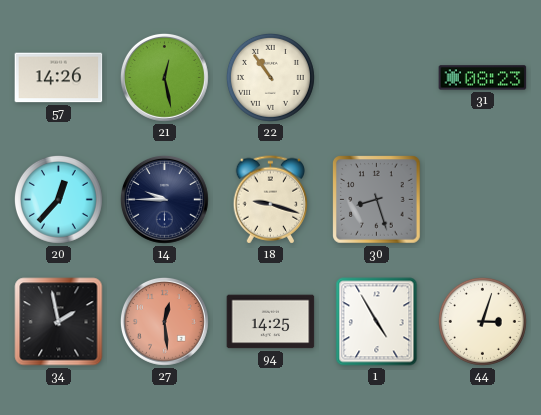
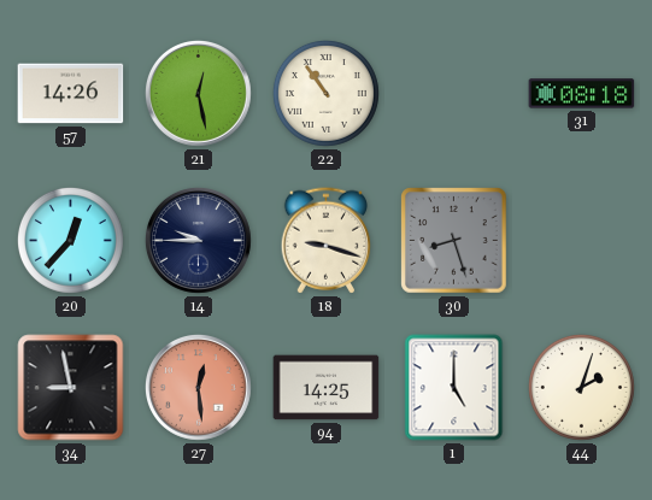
31: 08:23 -> 08:18
34: 1:58 -> 8:58
1: 4:55 -> 5:00
44: 3:03 -> 2:03
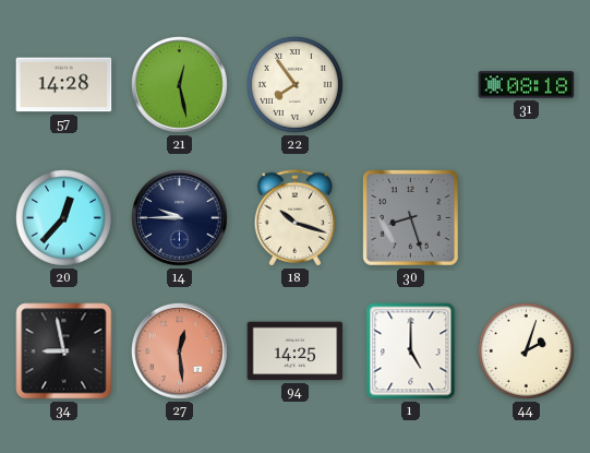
57: 14:26 -> 14:28
22: 10:54 -> 7:54
18: 9:18 -> 10:18
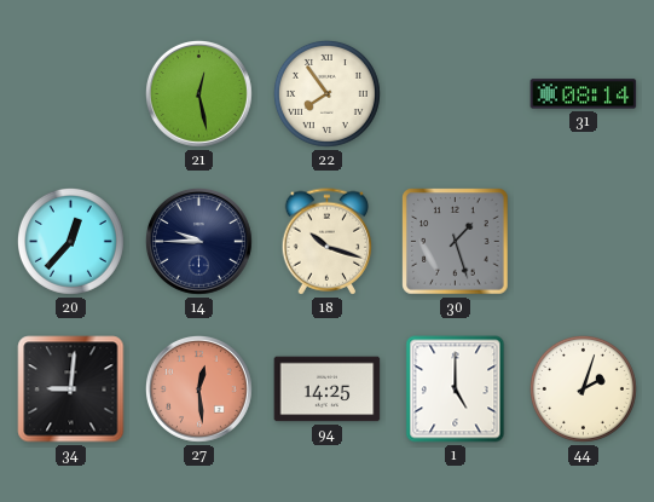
57: 14:28 -> none
31: 08:18 -> 08:14
30: 8:27 -> 1:27
34: 8:58 -> 9:01
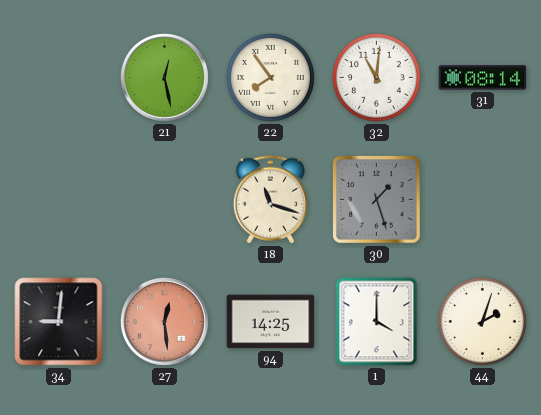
32: none -> 11:01
20: 12:37 -> none
14: 9:45 -> none
18: 10:18 -> 11:18
1: 5:00 -> 4:00
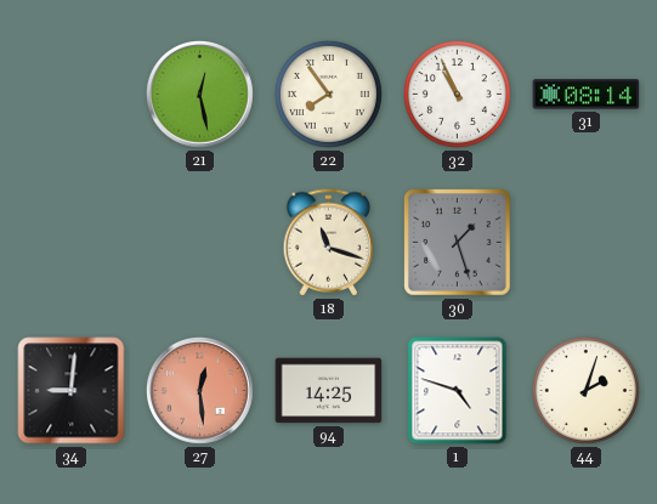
32: 11:01 -> 10:56
1: 4:00 -> 4:48
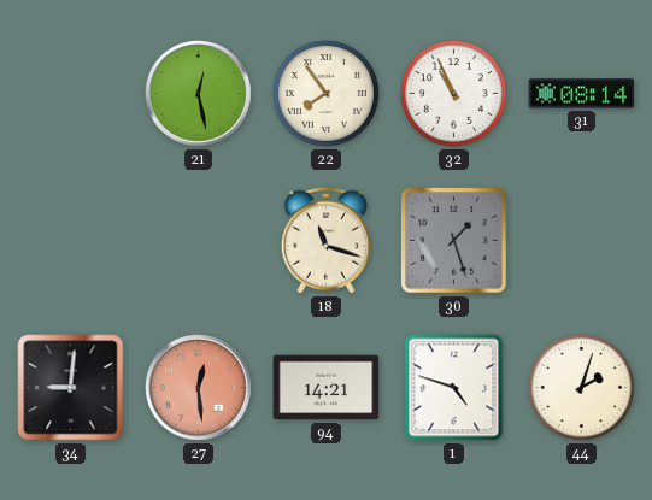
94: 14:25 -> 14:21
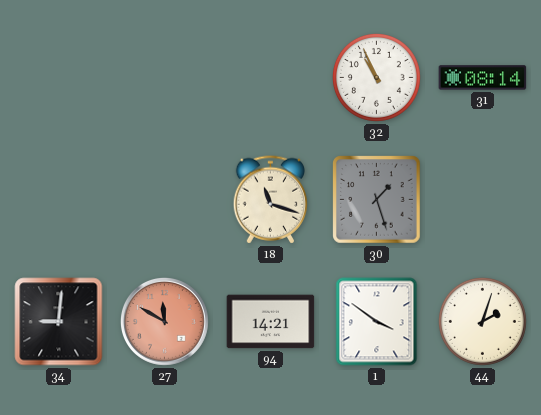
21: 12:28 -> none
22: 7:54 -> none
27: 12:29 -> 11:50
1: 4:48 -> 3:51
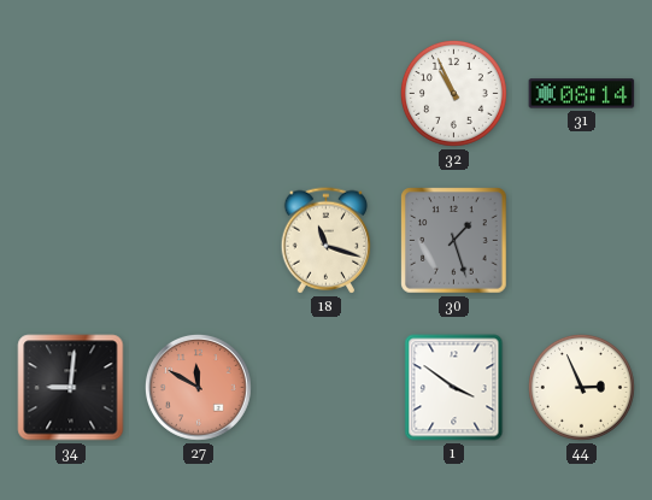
94: 14:21 -> none
44: 2:03 -> 2:56
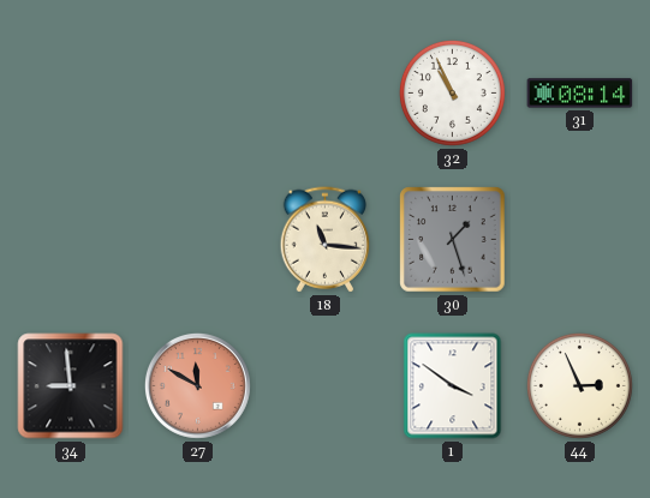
18: 11:18 -> 11:16
34: 9:01 -> 8:59
